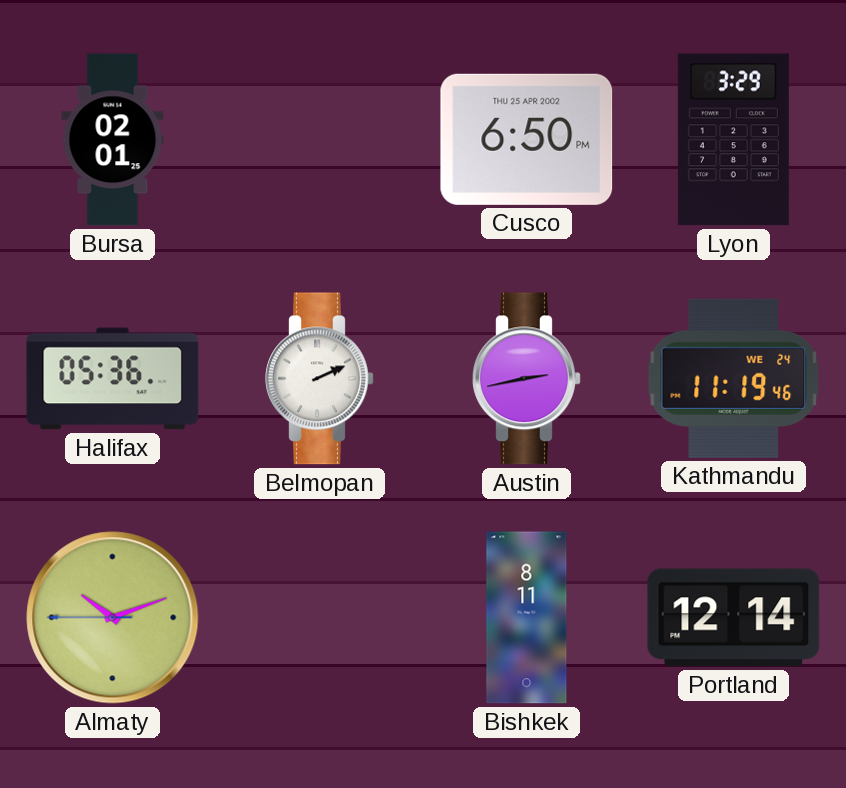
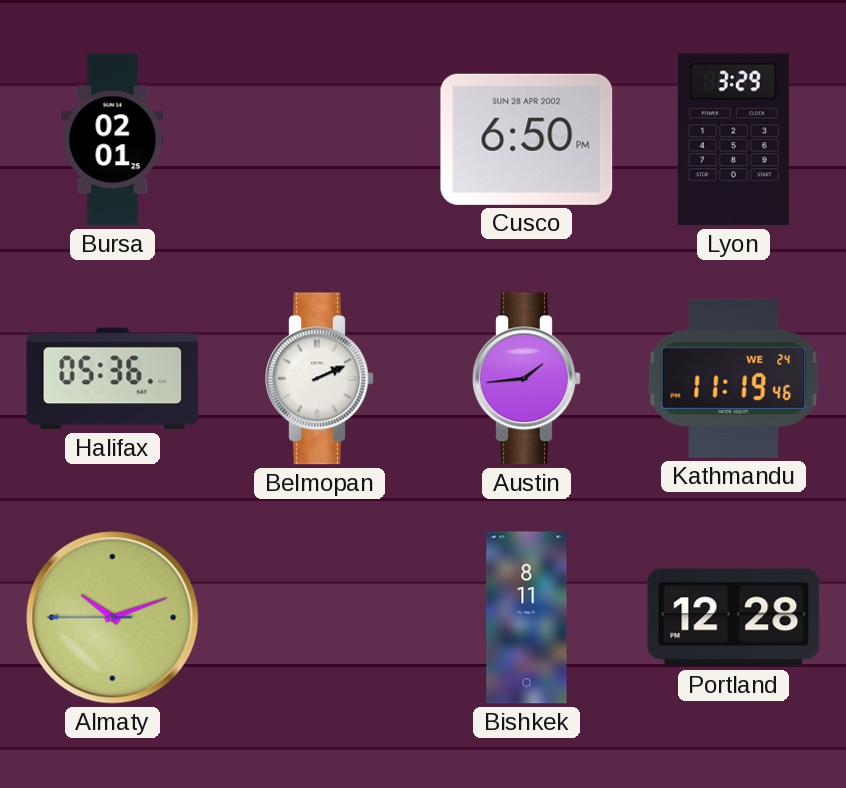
Cusco date: THU 25 APR 2002 -> SUN 28 APR 2002
Austin: 2:43 -> 1:44
Portland: 12:14 -> 12:28
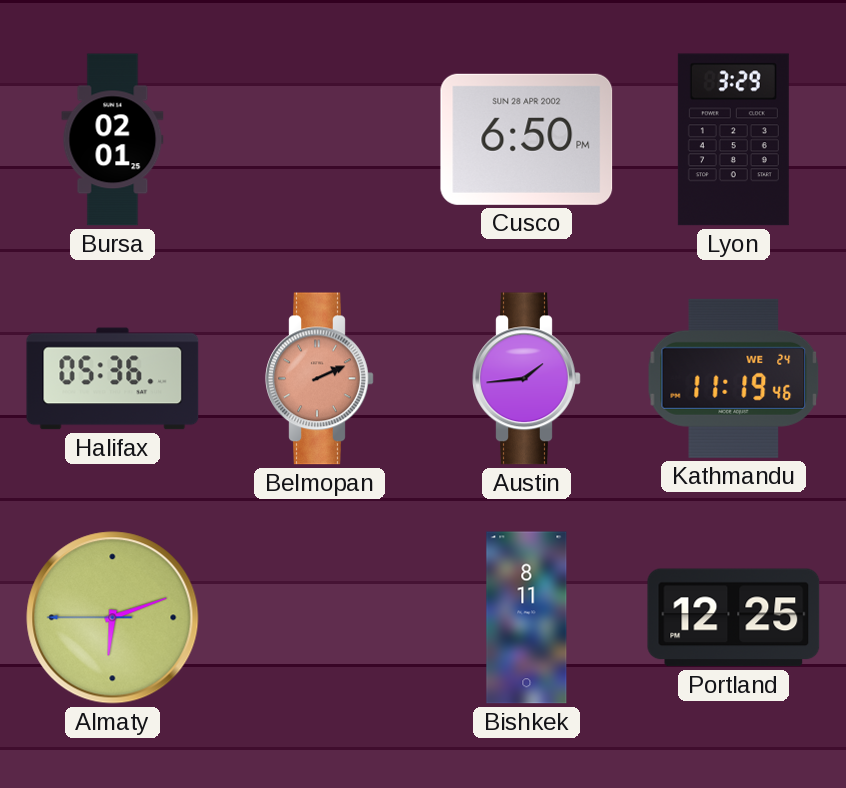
Belmopan dial: white -> salmon
Almaty: 10:11 -> 6:11
Portland: 12:28 -> 12:25
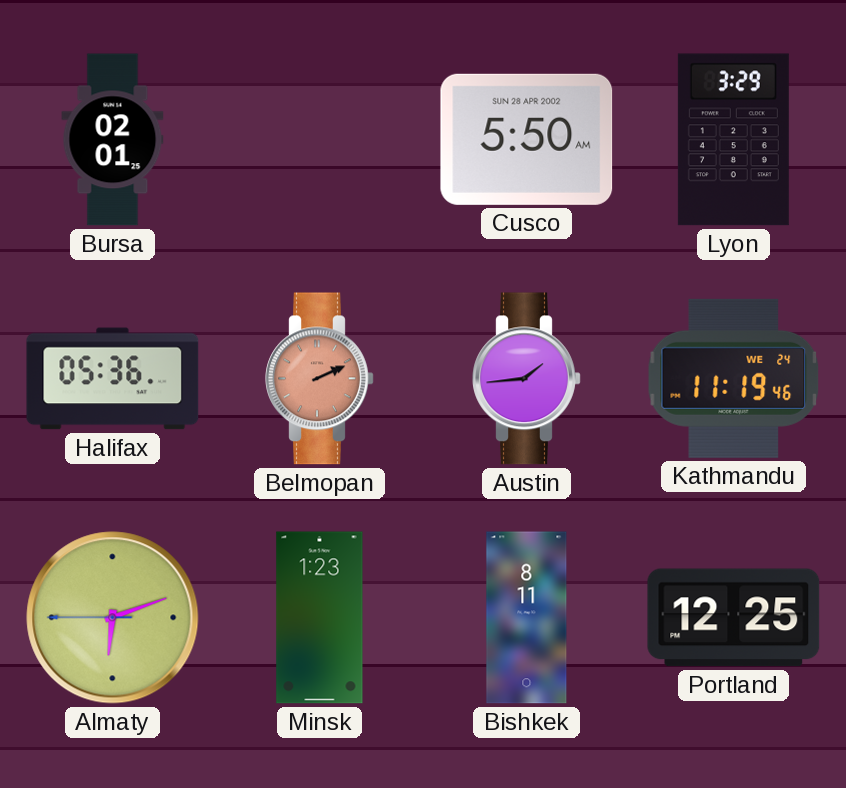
Cusco: 6:50 -> 5:50
Minsk: none -> 1:23
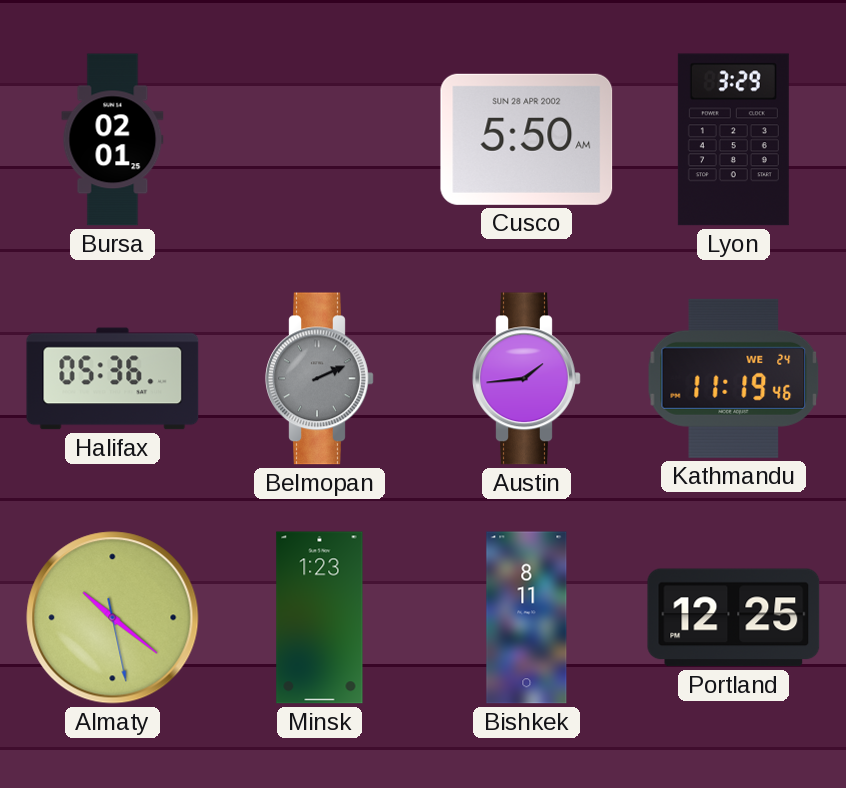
Belmopan dial: salmon -> grey
Almaty: 6:11 -> 10:21
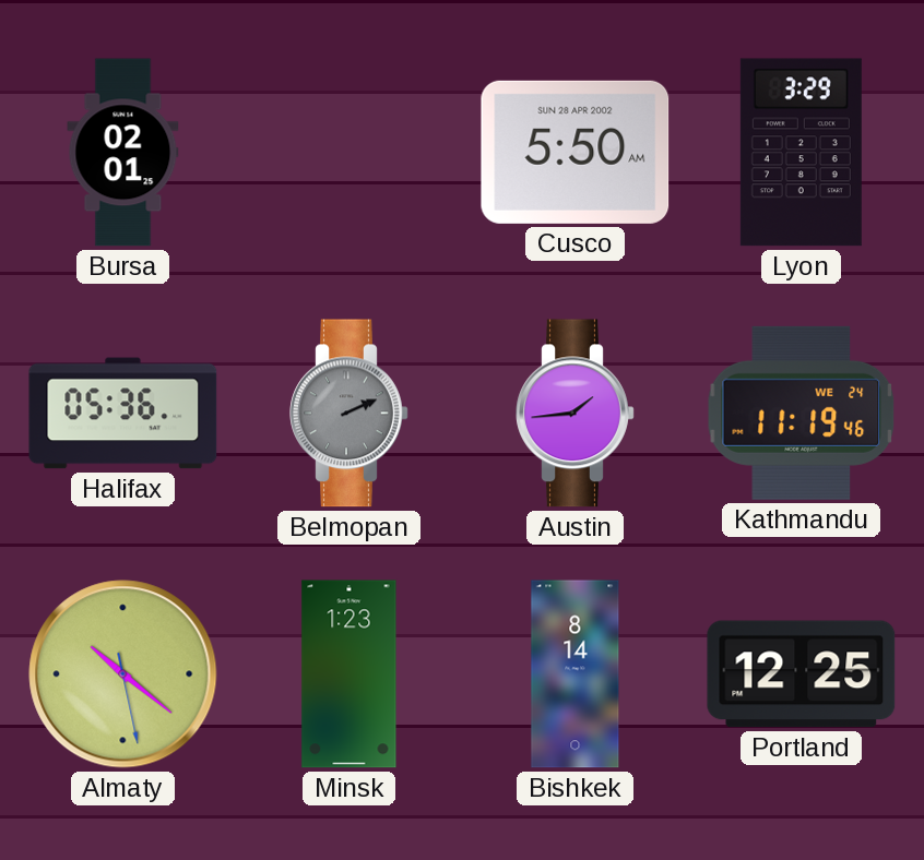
Bishkek: 8:11 -> 8:14
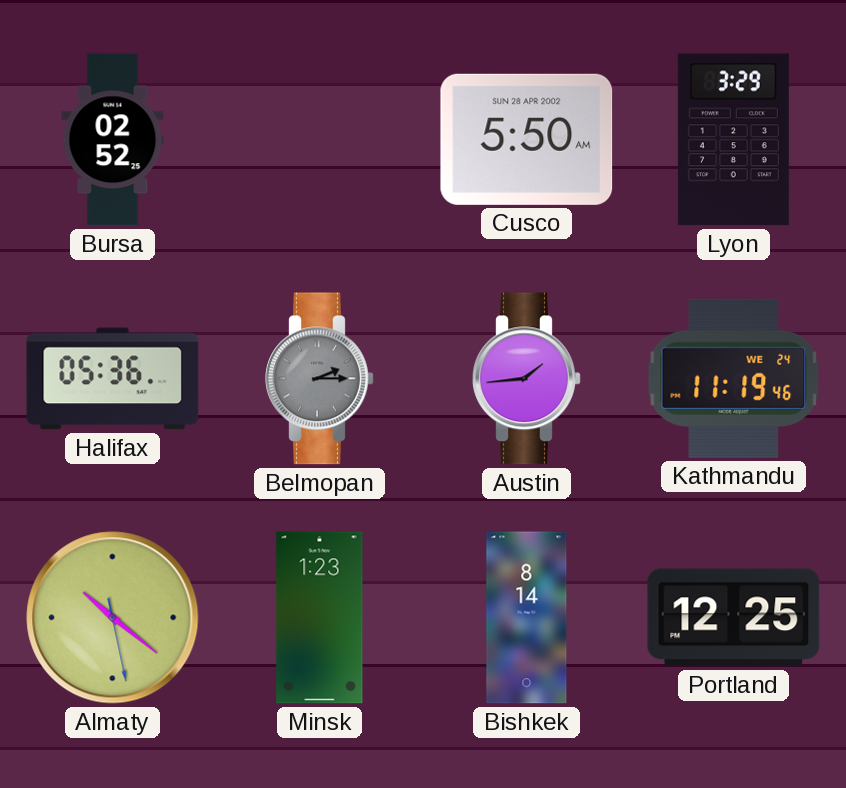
Bursa: 02:01 -> 02:52
Belmopan: 2:11 -> 2:15
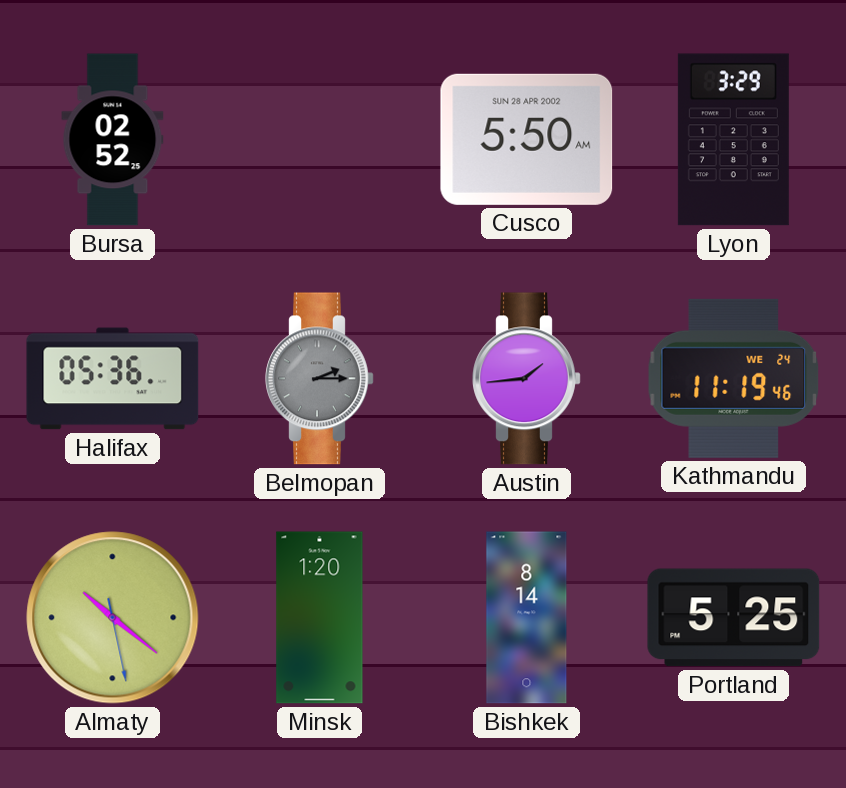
Minsk: 1:23 -> 1:20
Portland: 12:25 -> 5:25
